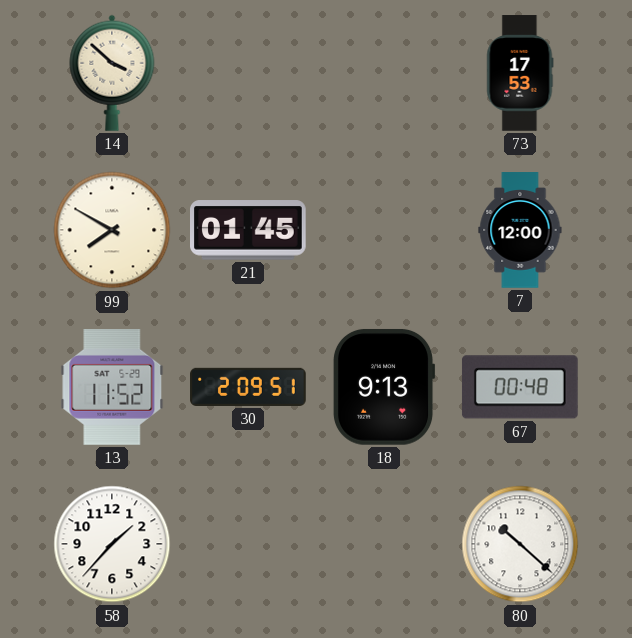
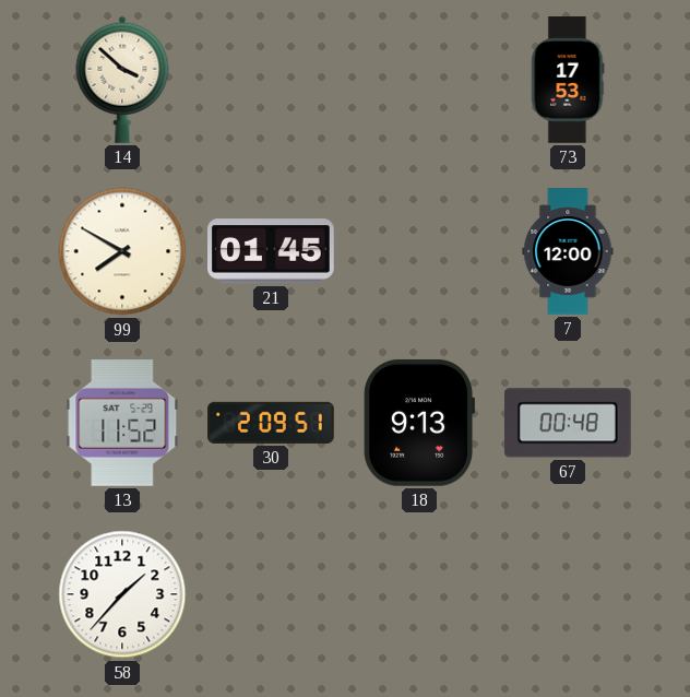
80: 10:22 -> none
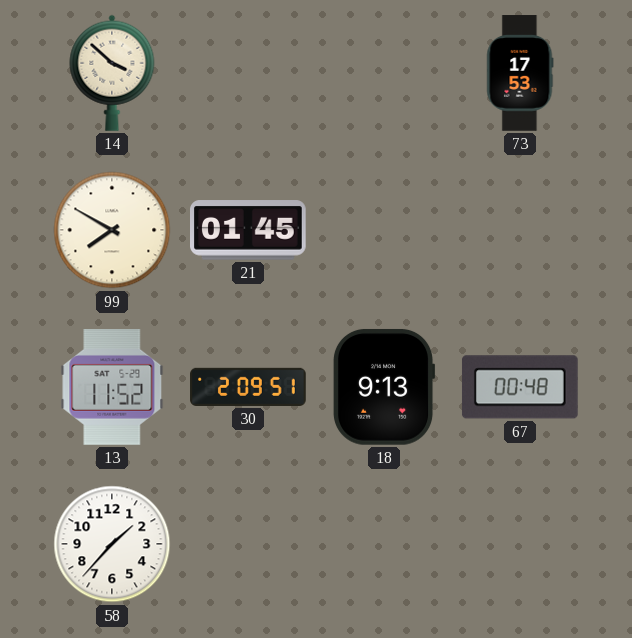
7: 12:00 -> none
